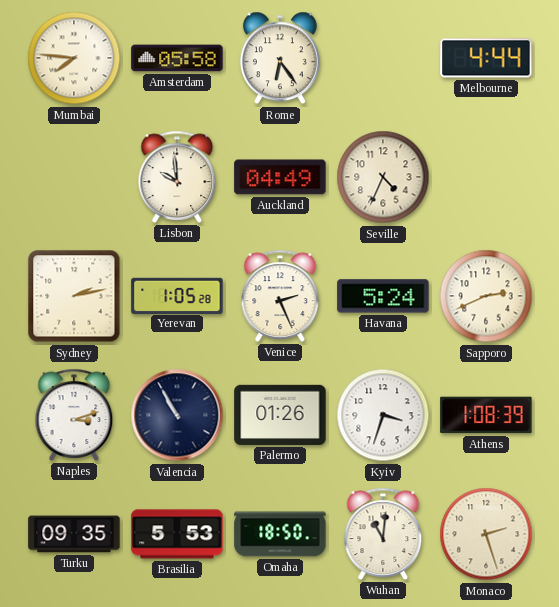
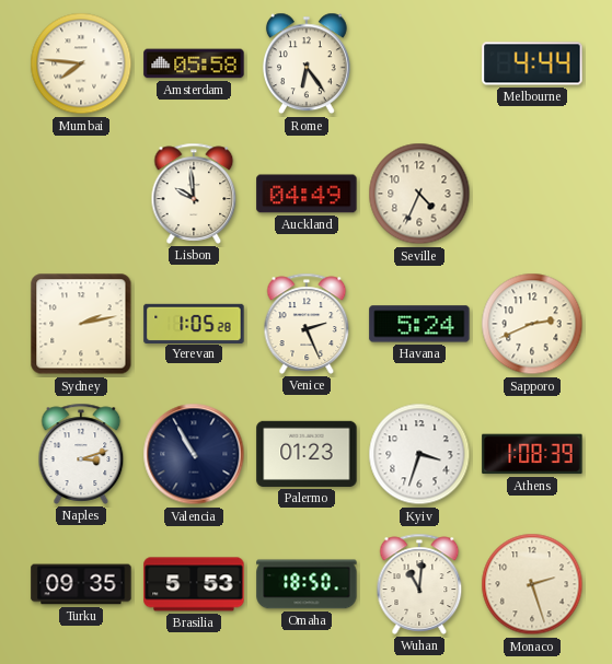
Palermo: 01:26 -> 01:23
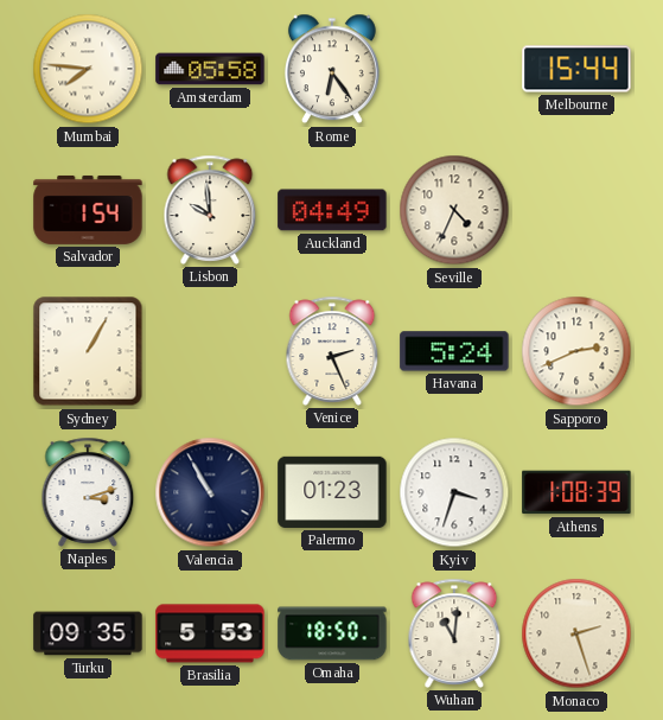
Melbourne: 4:44 -> 15:44
Salvador: none -> 1:54
Sydney: 2:13 -> 1:05
Yerevan: 1:05 -> none
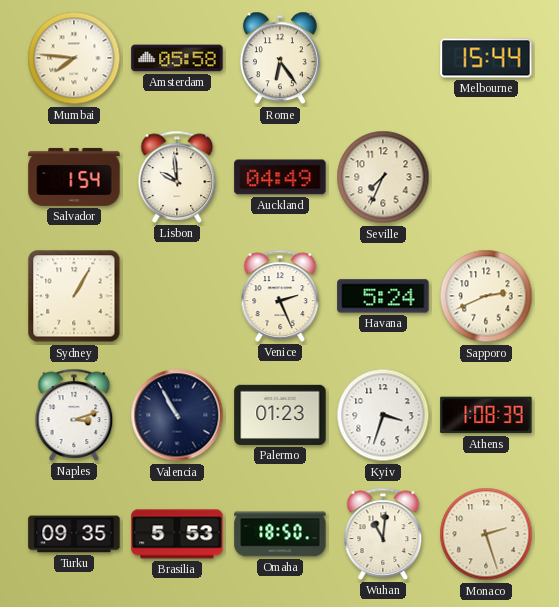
Seville: 4:34 -> 7:34
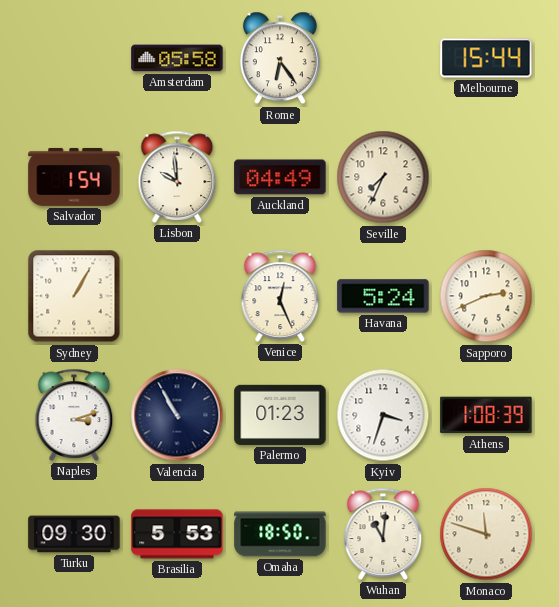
Mumbai: 7:46 -> none
Venice: 2:26 -> 12:26
Turku: 09:35 -> 09:30
Monaco: 2:27 -> 11:48
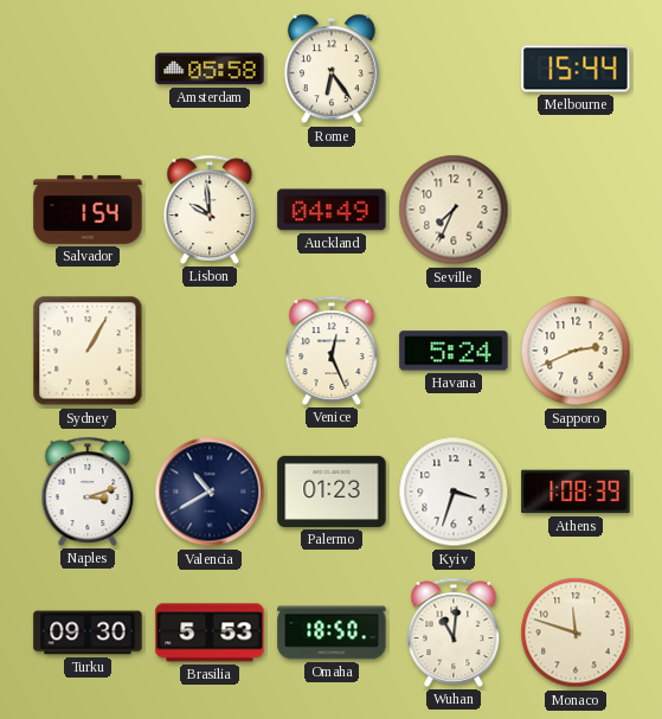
Valencia: 10:55 -> 10:40
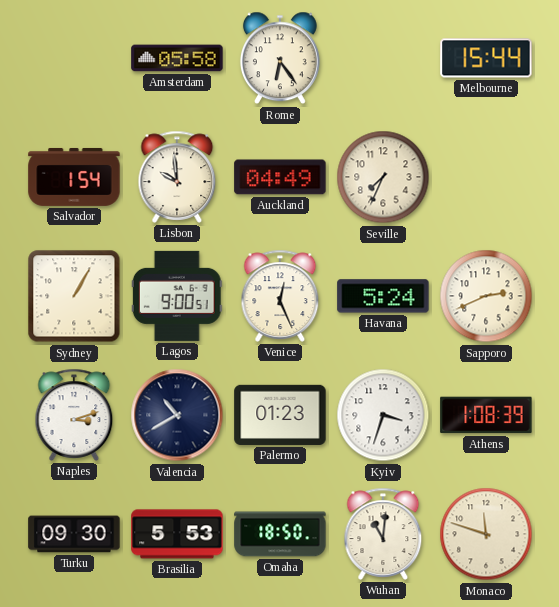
Lagos: none -> 9:00
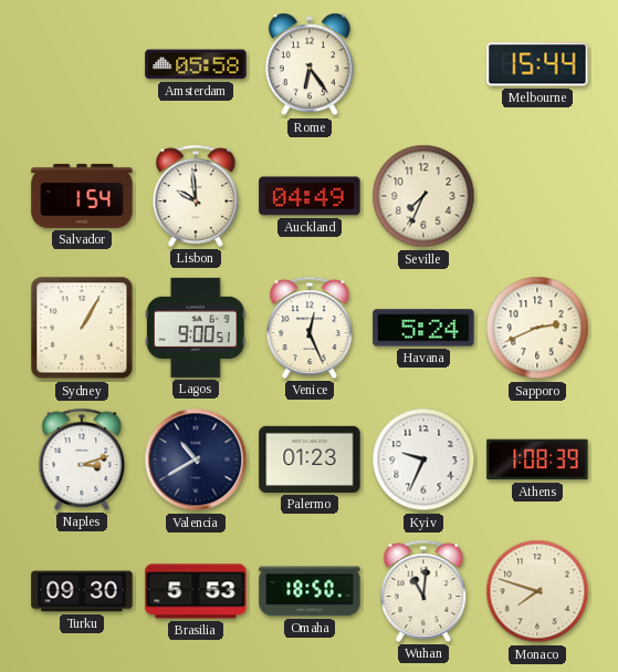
Kyiv: 3:33 -> 9:34
Monaco: 11:48 -> 7:48
